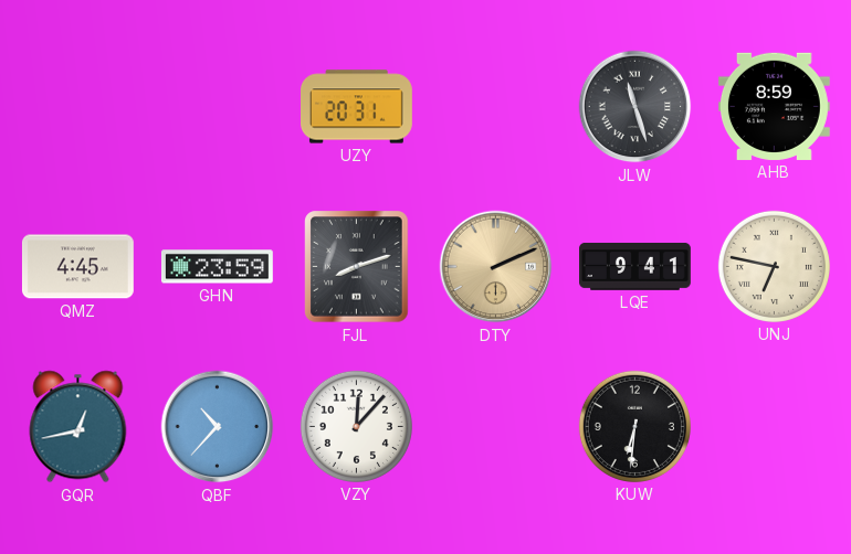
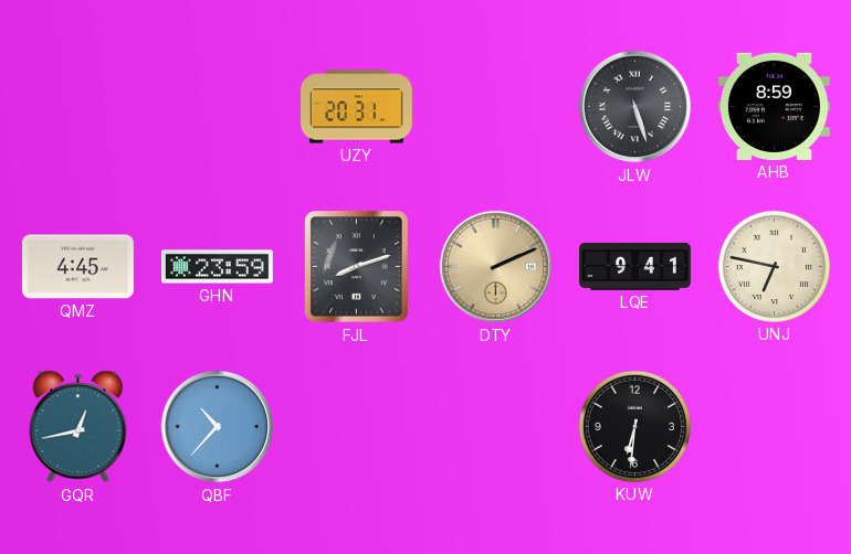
JLW: 11:27 -> 5:27
VZY: 12:07 -> none
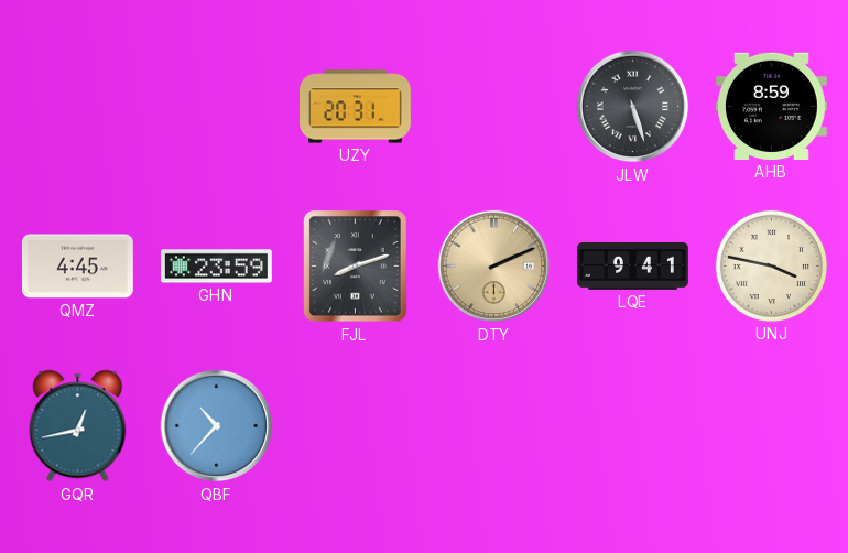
UNJ: 6:47 -> 3:47
KUW: 6:31 -> none
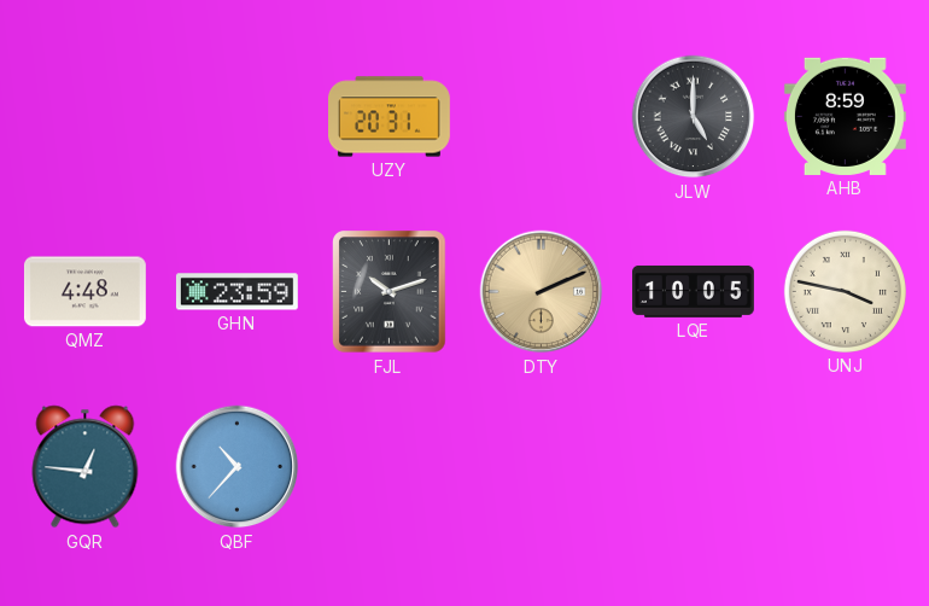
JLW: 5:27 -> 5:00
QMZ: 4:45 -> 4:48
FJL: 8:12 -> 10:12
LQE: 9:41 -> 10:05
GQR: 12:43 -> 12:46
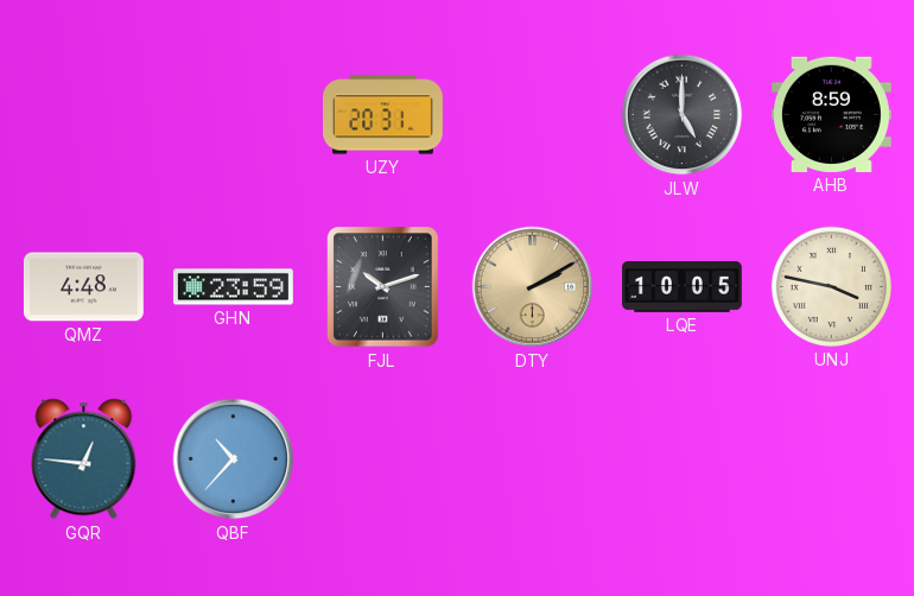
DTY: 2:11 -> 2:10
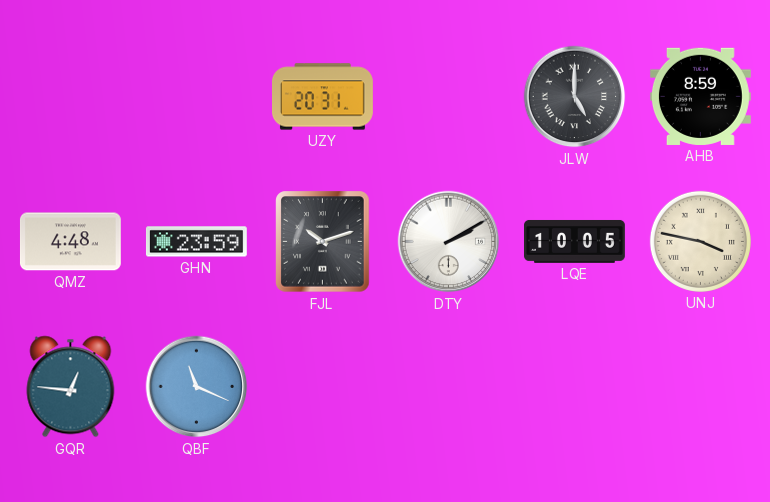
DTY dial: champagne -> white
QBF: 10:37 -> 11:19
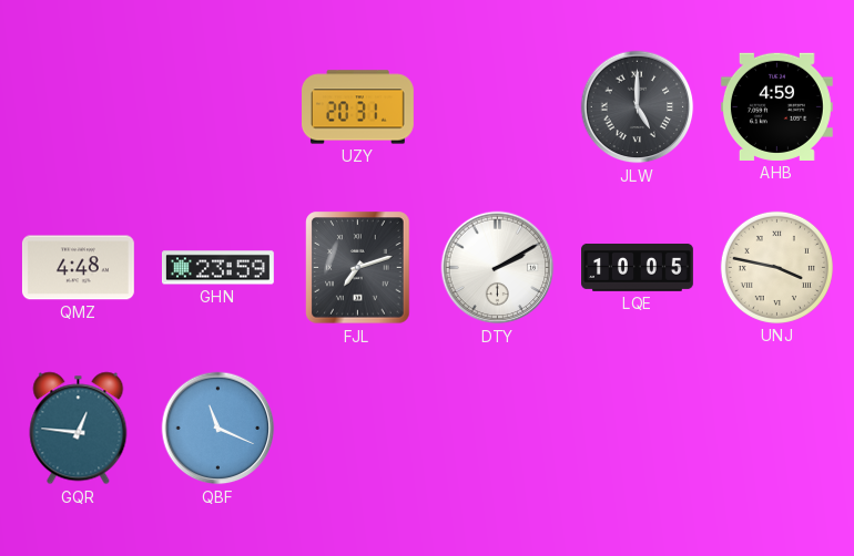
AHB: 8:59 -> 4:59
FJL: 10:12 -> 7:12
